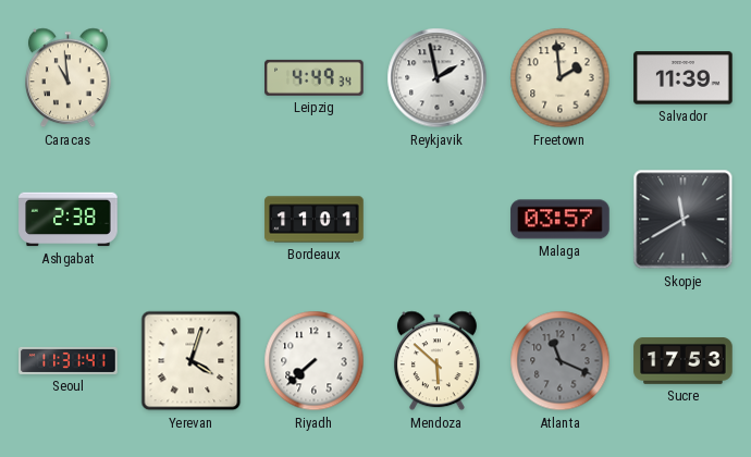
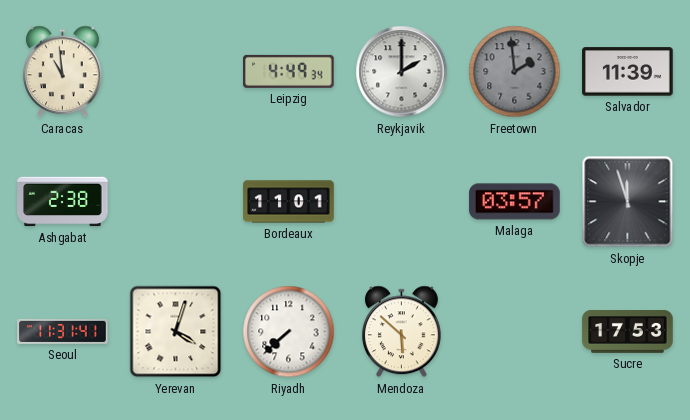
Reykjavik: 1:58 -> 2:00
Freetown dial: cream -> grey
Skopje: 11:40 -> 11:57
Atlanta: 11:19 -> none
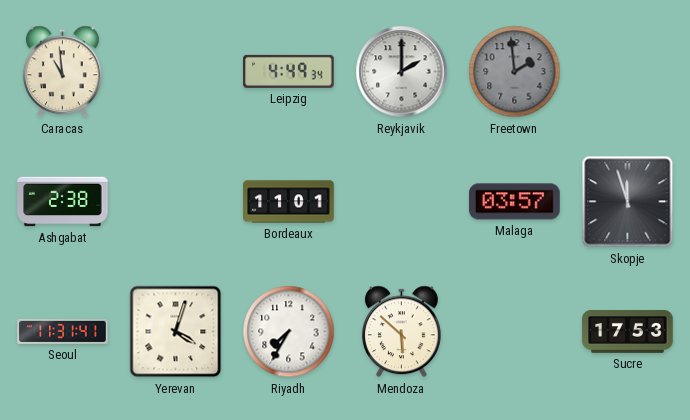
Salvador: 11:39 -> none
Riyadh: 7:38 -> 7:35
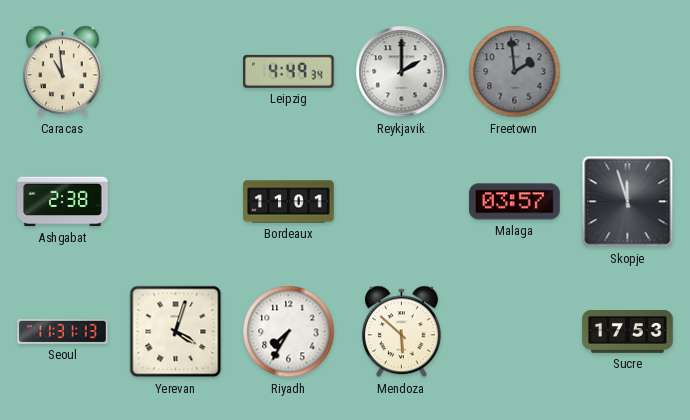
Seoul: 11:31:41 -> 11:31:13
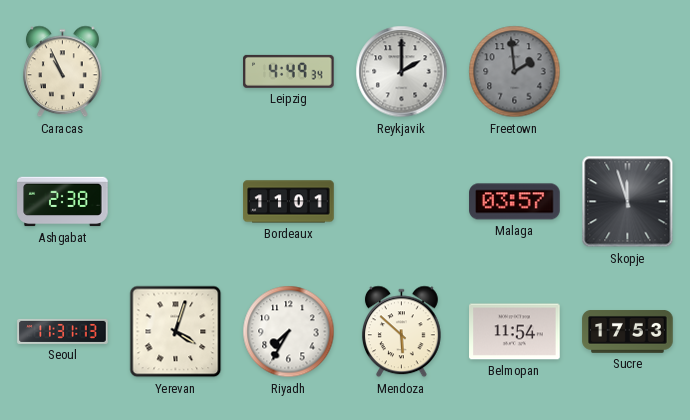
Caracas: 10:59 -> 10:56
Belmopan: none -> 11:54
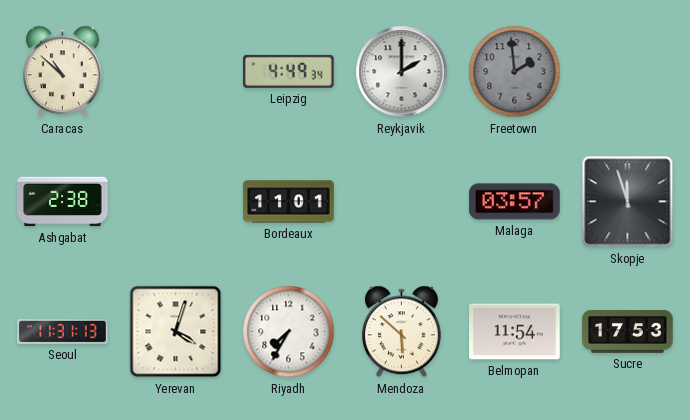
Caracas: 10:56 -> 10:52
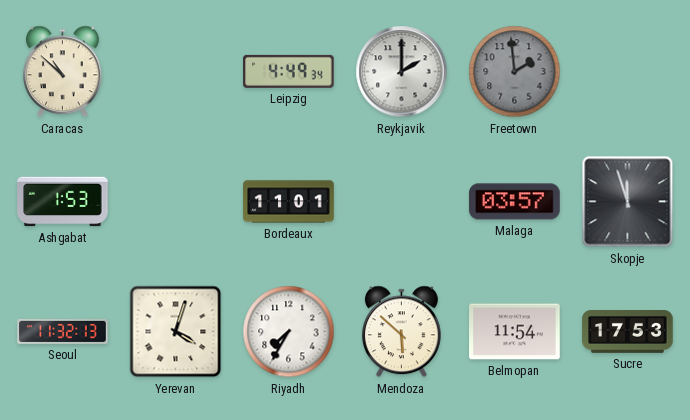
Ashgabat: 2:38 -> 1:53
Seoul: 11:31 -> 11:32
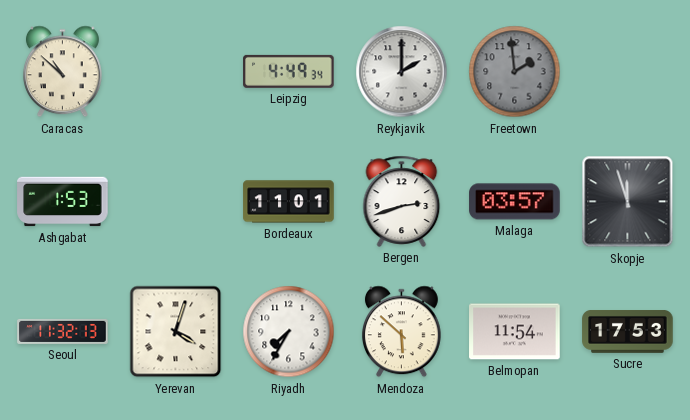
Bergen: none -> 2:42
